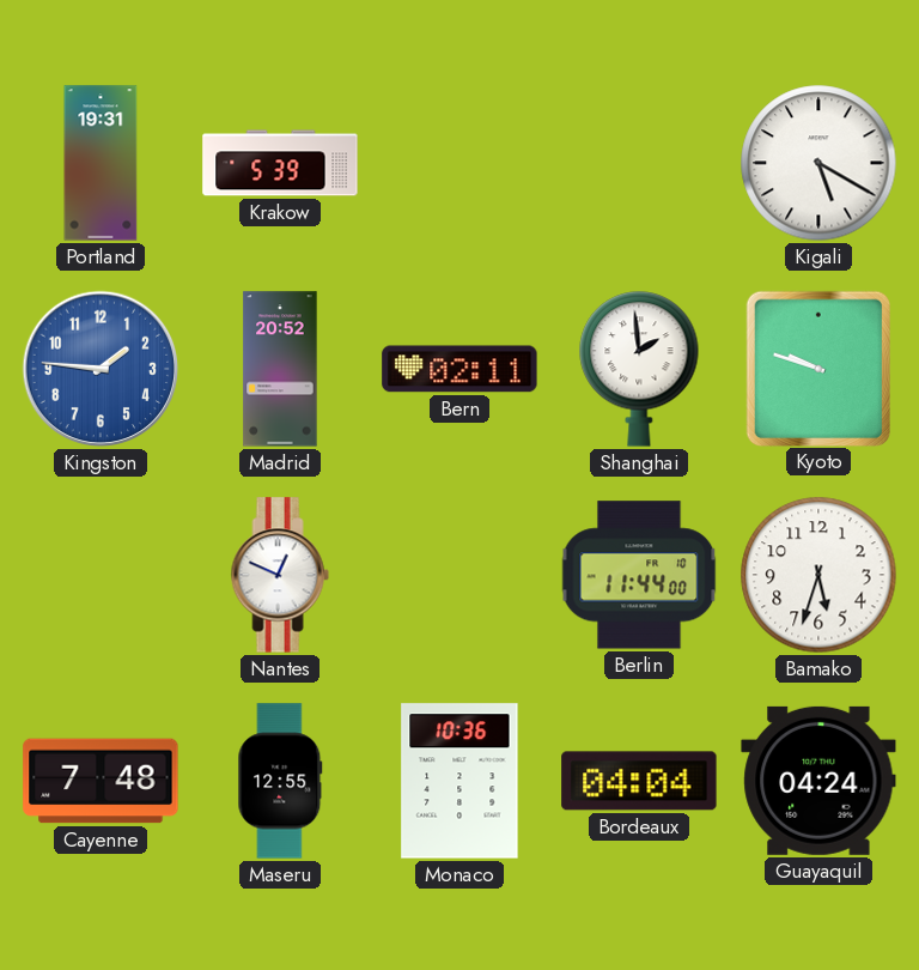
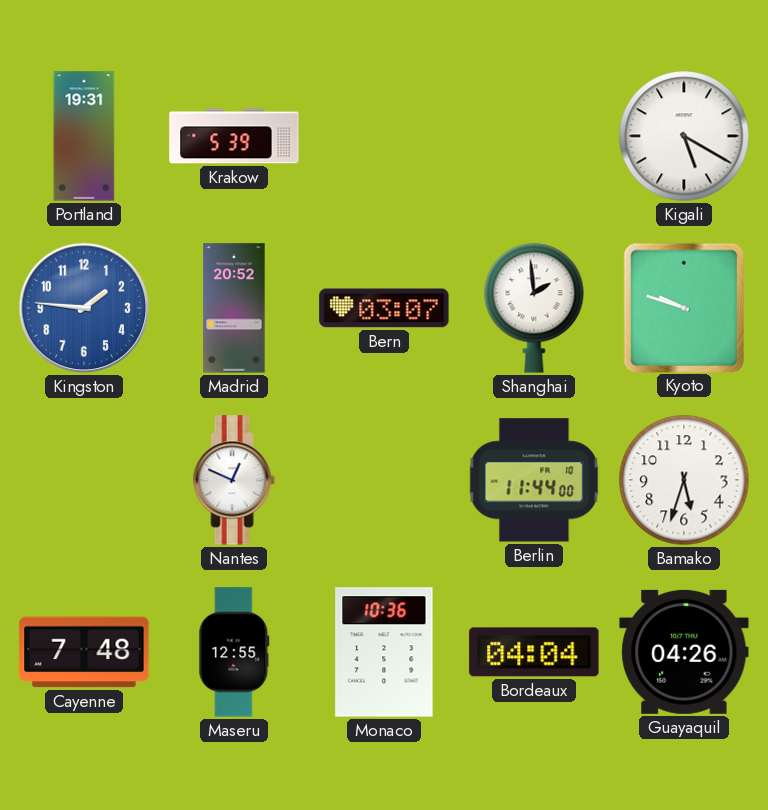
Bern: 02:11 -> 03:07
Guayaquil: 04:24 -> 04:26
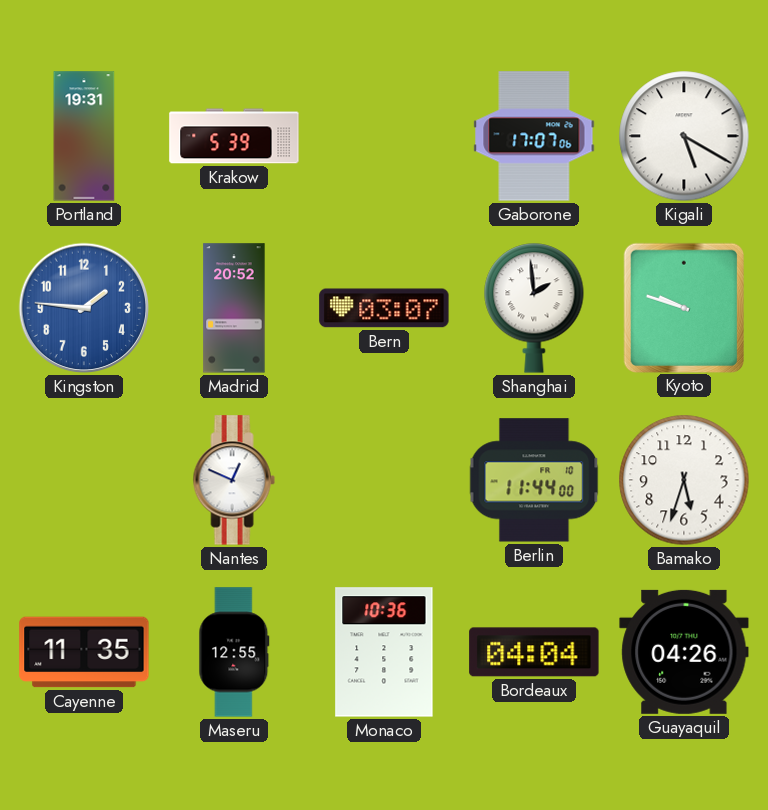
Gaborone: none -> 17:07
Cayenne: 7:48 -> 11:35
